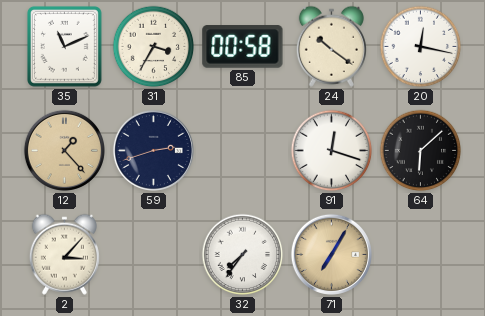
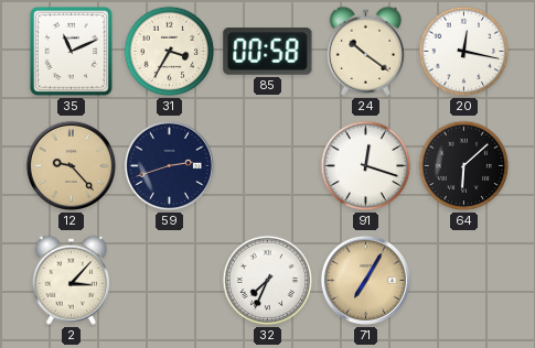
12: 1:23 -> 9:23
32: 7:36 -> 7:34
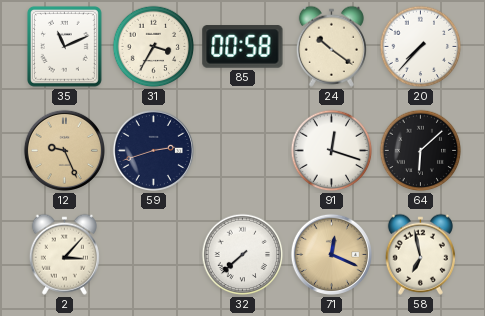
20: 12:17 -> 7:37
12: 9:23 -> 9:26
32: 7:34 -> 7:38
71: 7:05 -> 12:19
58: none -> 6:58
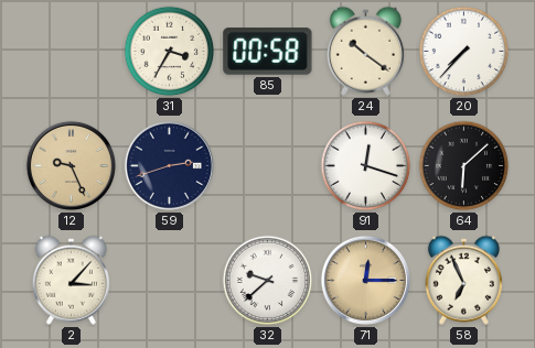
35: 11:11 -> none
32: 7:38 -> 9:38
71: 12:19 -> 12:15
58: 6:58 -> 6:56
